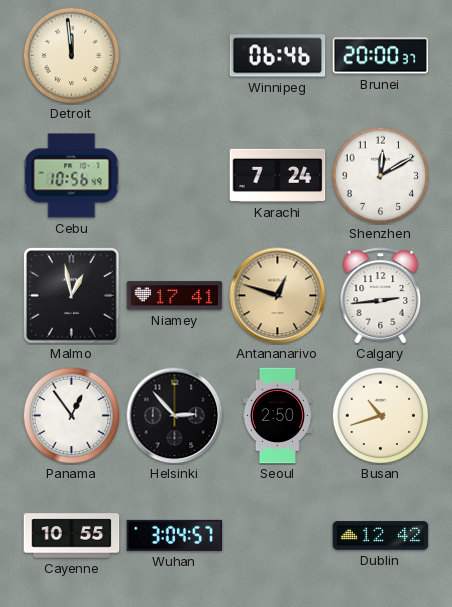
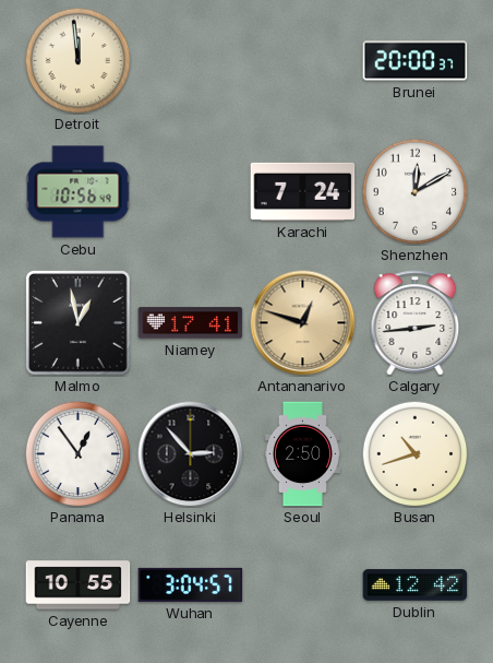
Winnipeg: 06:46 -> none
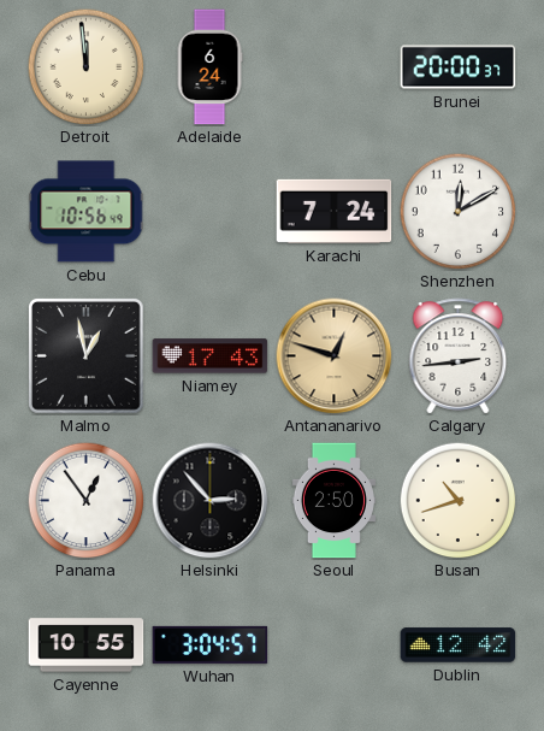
Adelaide: none -> 6:24
Niamey: 17:41 -> 17:43
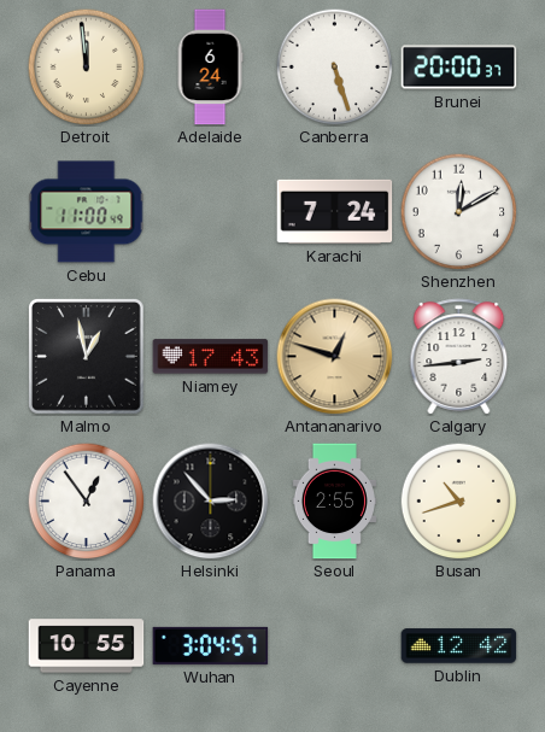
Canberra: none -> 5:27
Cebu: 10:56 -> 11:00
Seoul: 2:50 -> 2:55
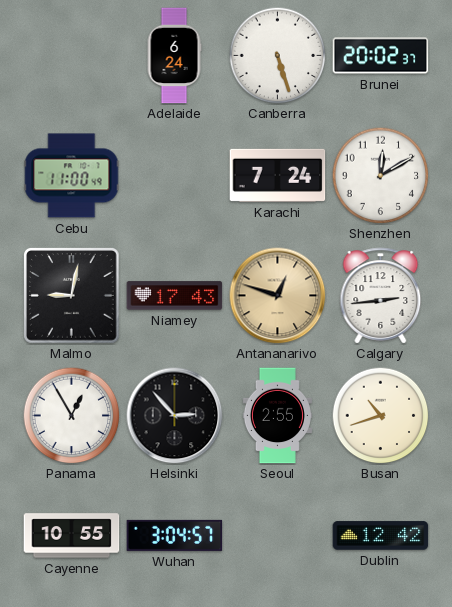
Detroit: 11:59 -> none
Brunei: 20:00 -> 20:02
Malmo: 12:58 -> 9:02
Panama: 12:54 -> 12:55
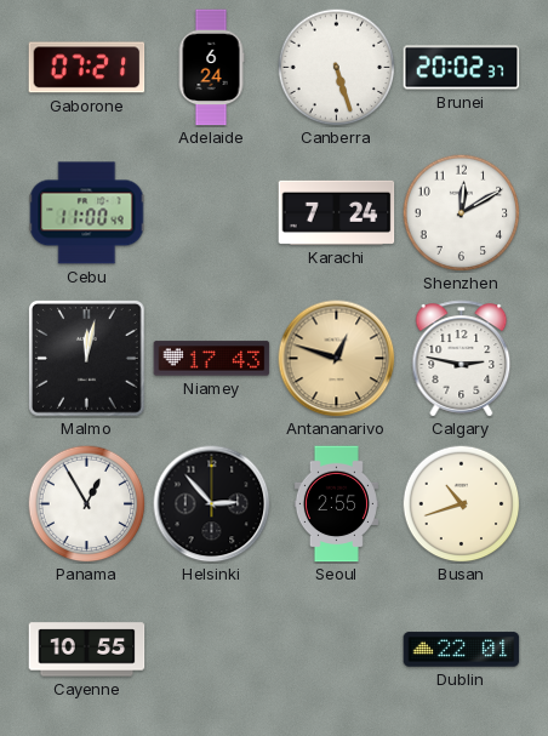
Gaborone: none -> 07:21
Malmo: 9:02 -> 12:02
Calgary: 2:44 -> 2:47
Wuhan: 3:04 -> none
Dublin: 12:42 -> 22:01
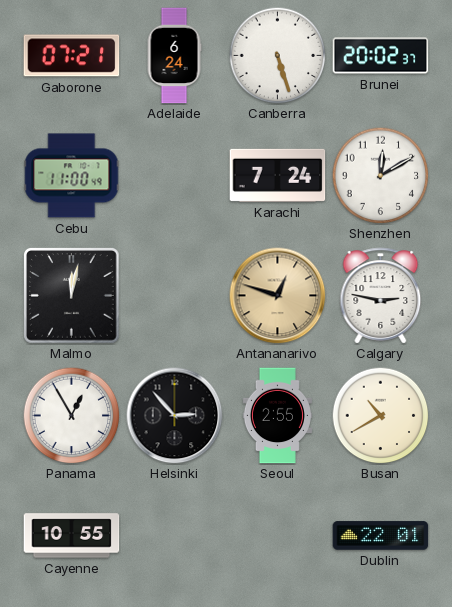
Niamey: 17:43 -> none
Busan: 10:42 -> 10:40
